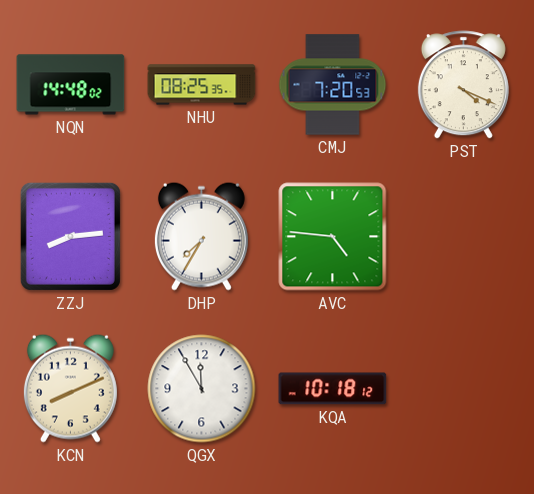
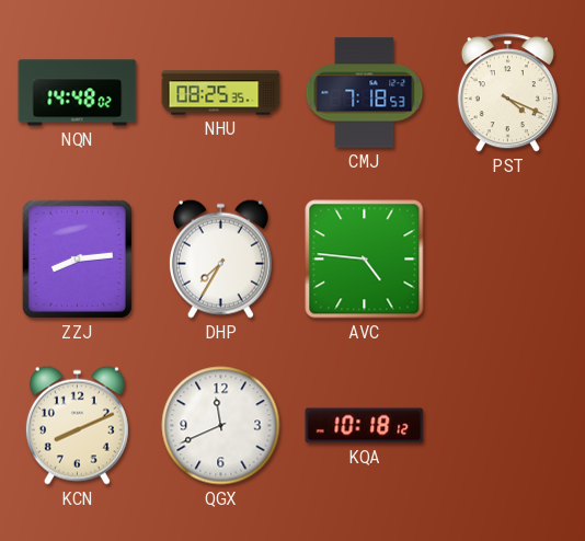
CMJ: 7:20 -> 7:18
QGX: 11:55 -> 11:41
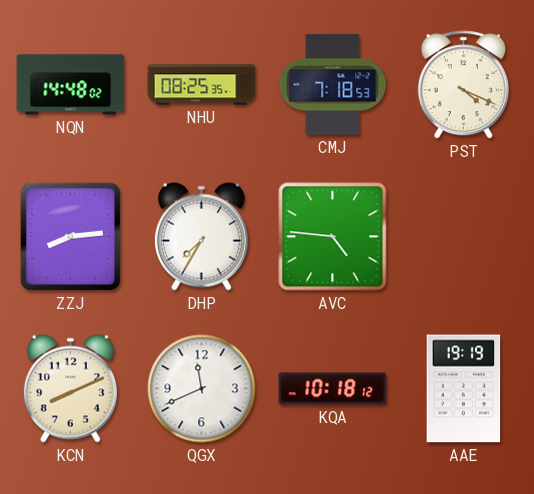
AAE: none -> 19:19
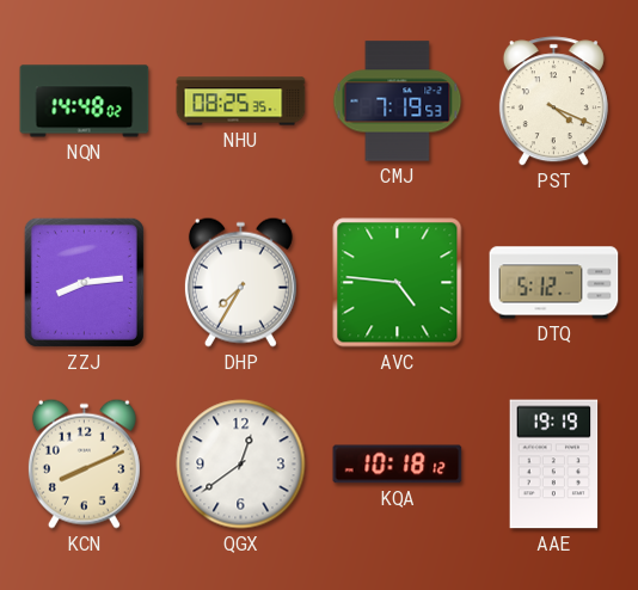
CMJ: 7:18 -> 7:19
DTQ: none -> 5:12
QGX: 11:41 -> 12:39
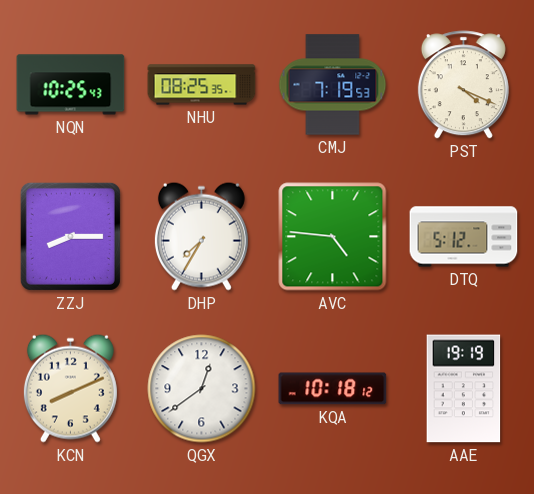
NQN: 14:48 -> 10:25
ZZJ: 8:14 -> 8:15
